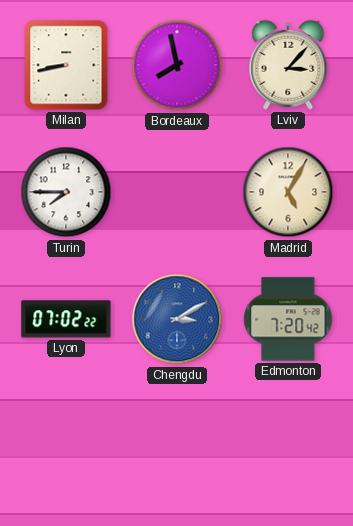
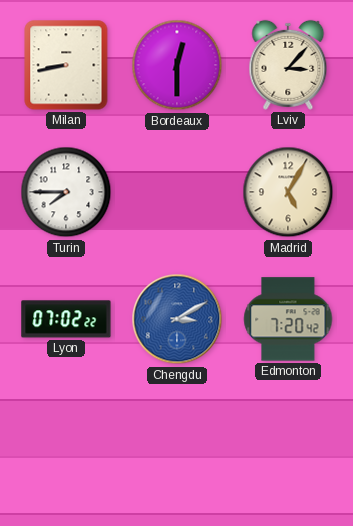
Bordeaux: 7:58 -> 12:30
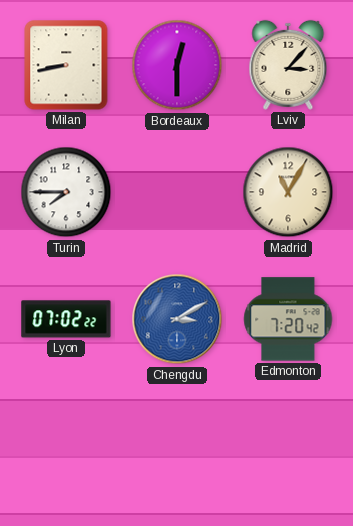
Madrid: 5:05 -> 11:05
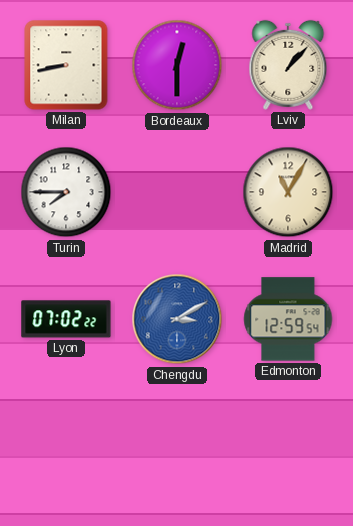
Lviv: 3:07 -> 1:07
Edmonton: 7:20 -> 12:59
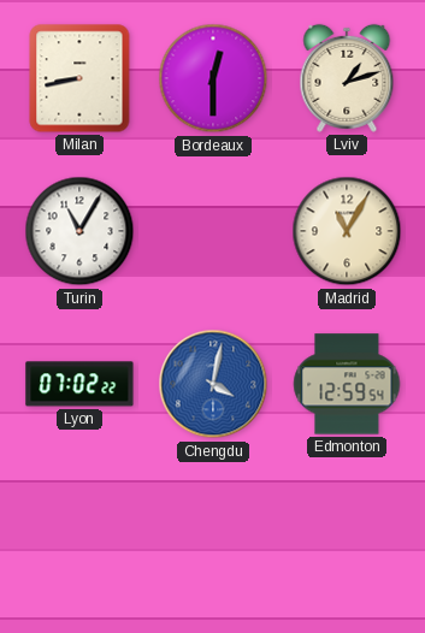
Lviv: 1:07 -> 1:12
Turin: 7:45 -> 11:05
Chengdu: 3:10 -> 4:02
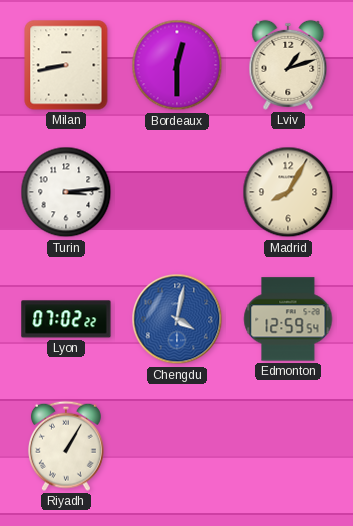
Turin: 11:05 -> 3:14
Madrid: 11:05 -> 8:05
Riyadh: none -> 1:05
